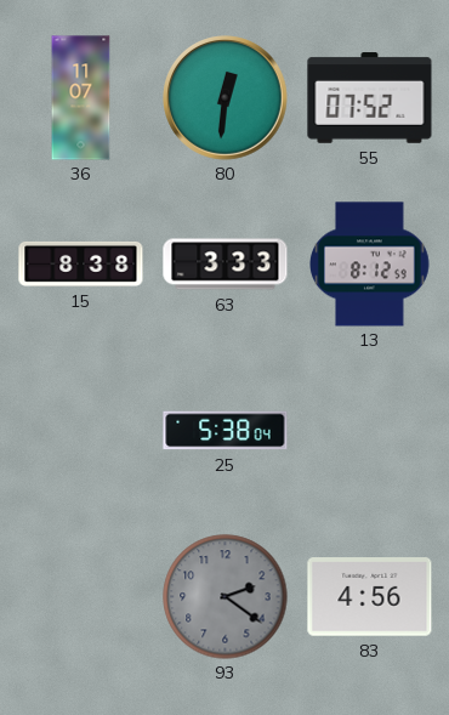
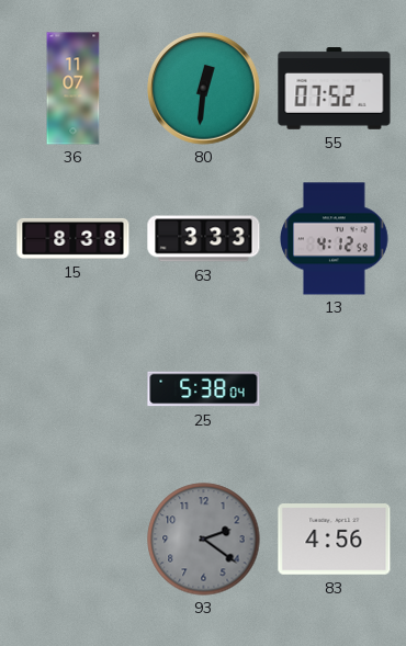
13: 8:12 -> 4:12
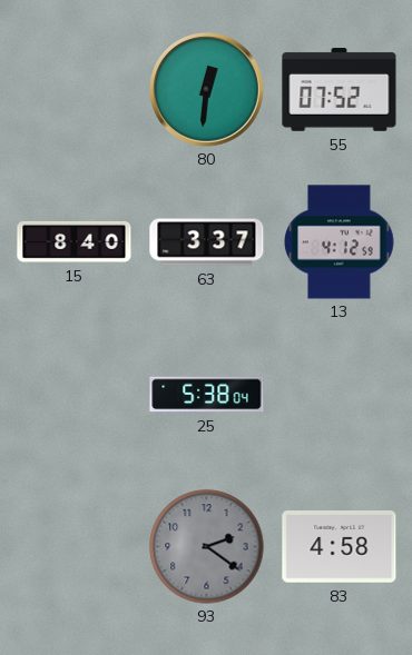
36: 11:07 -> none
15: 8:38 -> 8:40
63: 3:33 -> 3:37
83: 4:56 -> 4:58
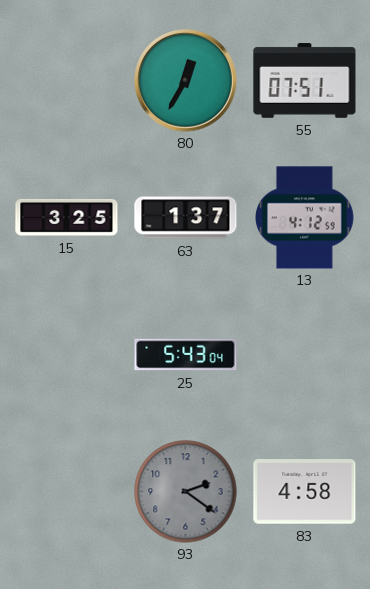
80: 12:31 -> 12:35
55: 07:52 -> 07:51
15: 8:40 -> 3:25
63: 3:37 -> 1:37
25: 5:38 -> 5:43
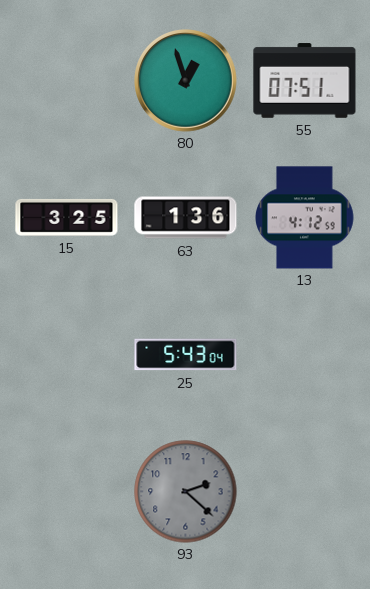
80: 12:35 -> 12:57
63: 1:37 -> 1:36
93: 2:21 -> 2:22
83: 4:58 -> none
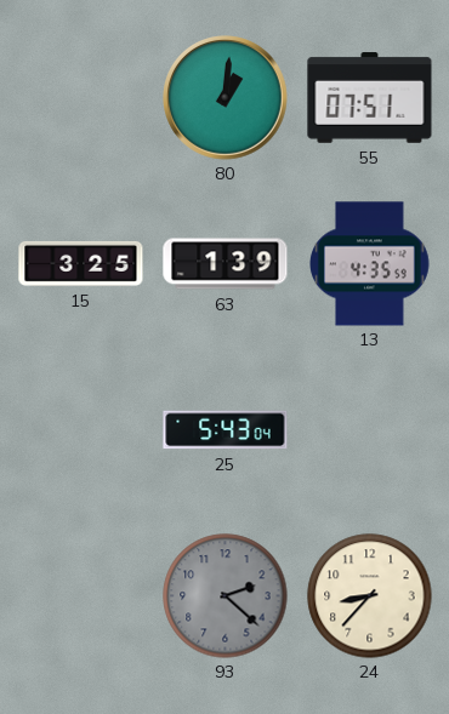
80: 12:57 -> 1:01
63: 1:36 -> 1:39
13: 4:12 -> 4:35
24: none -> 8:37
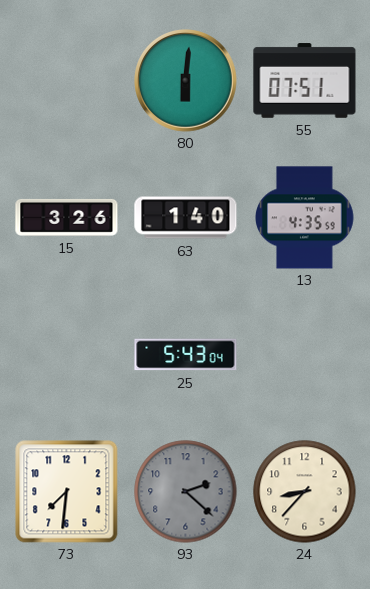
80: 1:01 -> 6:01
15: 3:25 -> 3:26
63: 1:39 -> 1:40
73: none -> 7:31
